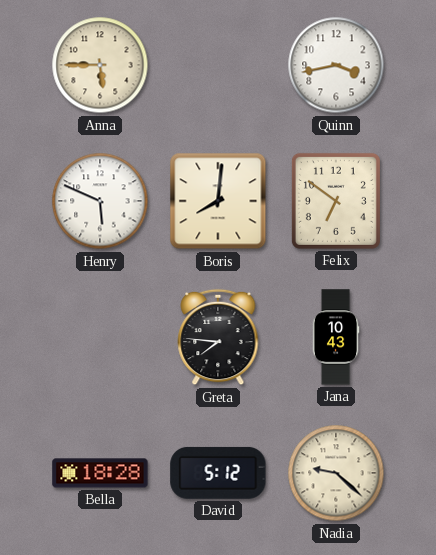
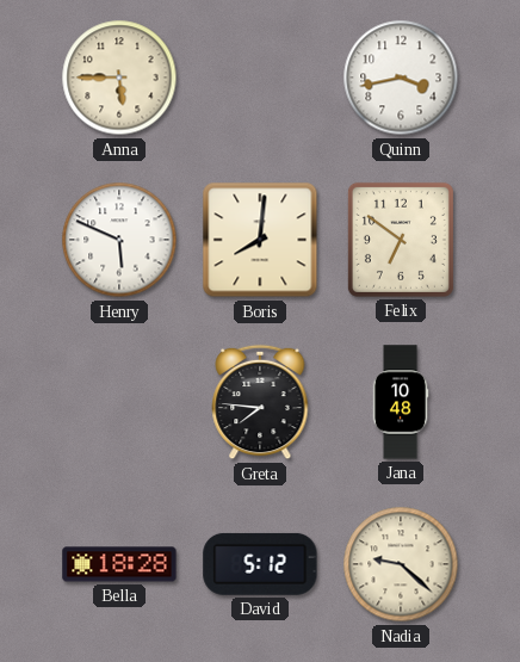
Jana: 10:43 -> 10:48
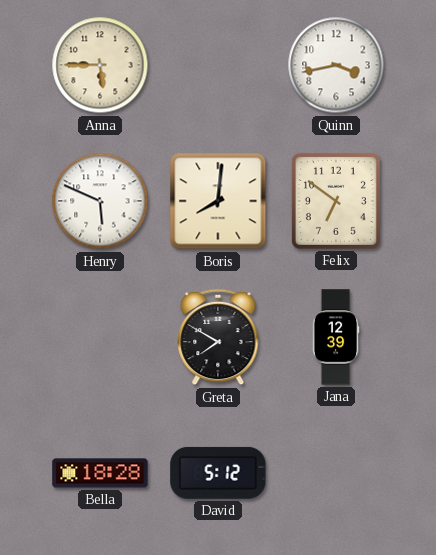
Greta: 7:46 -> 7:50
Jana: 10:48 -> 12:39
Nadia: 9:22 -> none
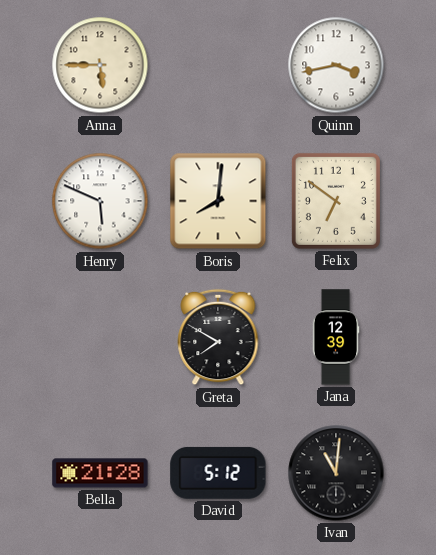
Bella: 18:28 -> 21:28
Ivan: none -> 11:01
